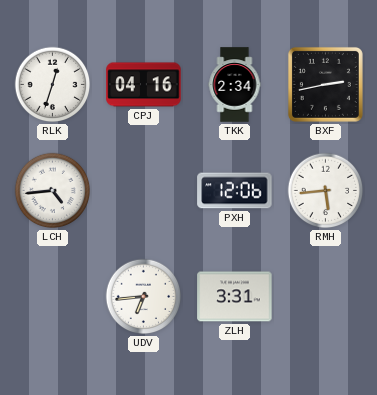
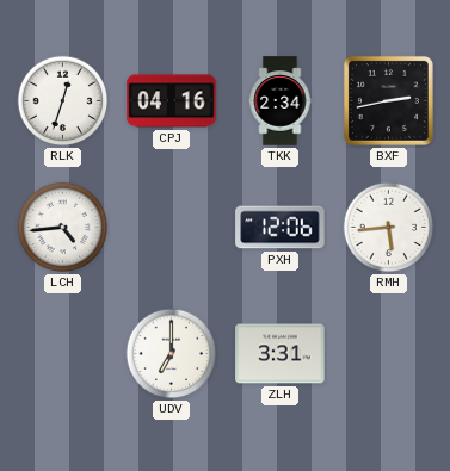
UDV: 6:44 -> 7:00
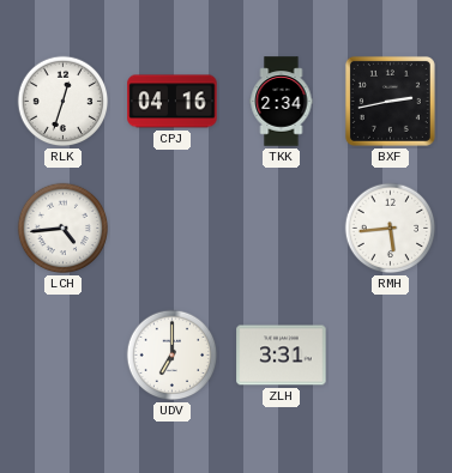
PXH: 12:06 -> none
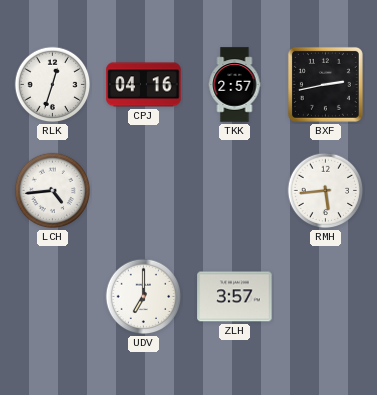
TKK: 2:34 -> 2:57
ZLH: 3:31 -> 3:57
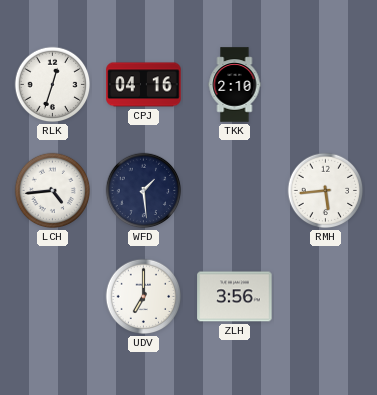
TKK: 2:57 -> 2:10
BXF: 2:43 -> none
WFD: none -> 1:29
ZLH: 3:57 -> 3:56
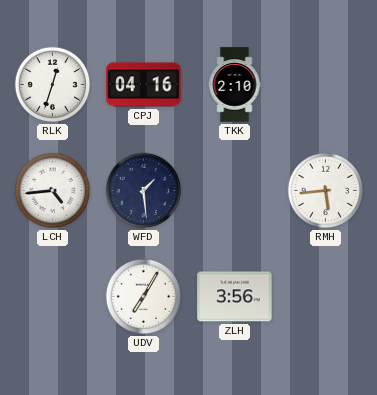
UDV: 7:00 -> 7:05
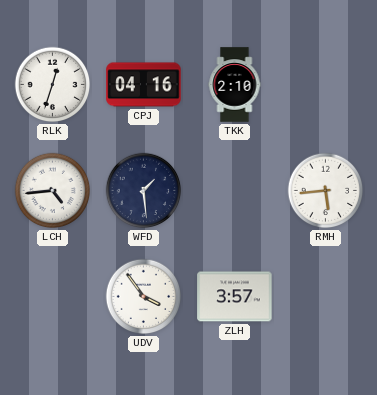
UDV: 7:05 -> 3:54
ZLH: 3:56 -> 3:57
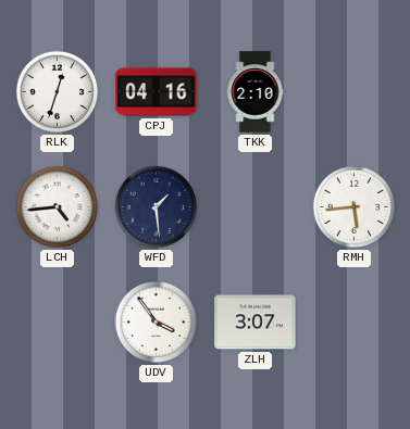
ZLH: 3:57 -> 3:07
